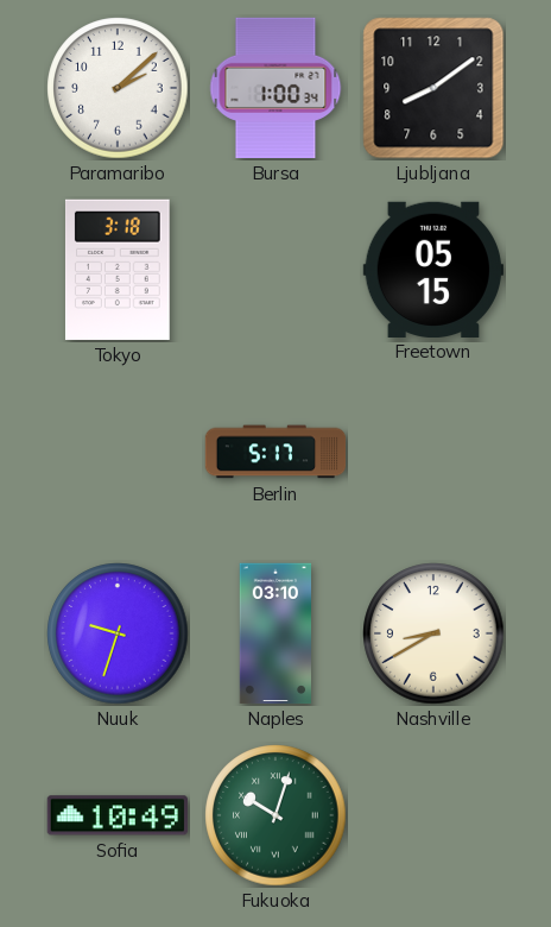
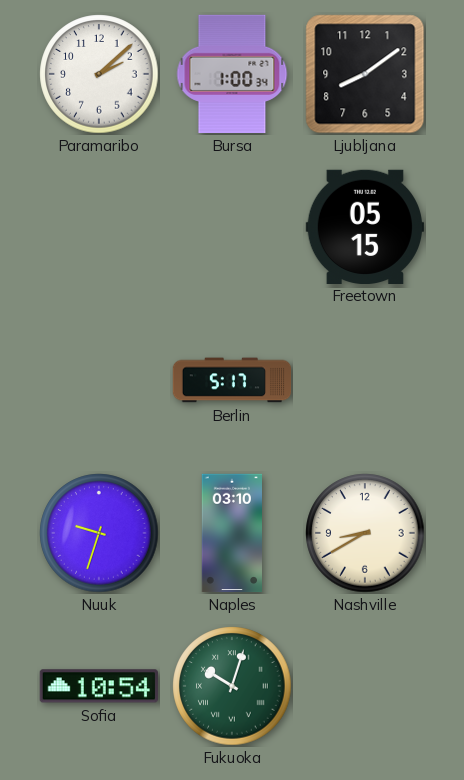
Tokyo: 3:18 -> none
Sofia: 10:49 -> 10:54
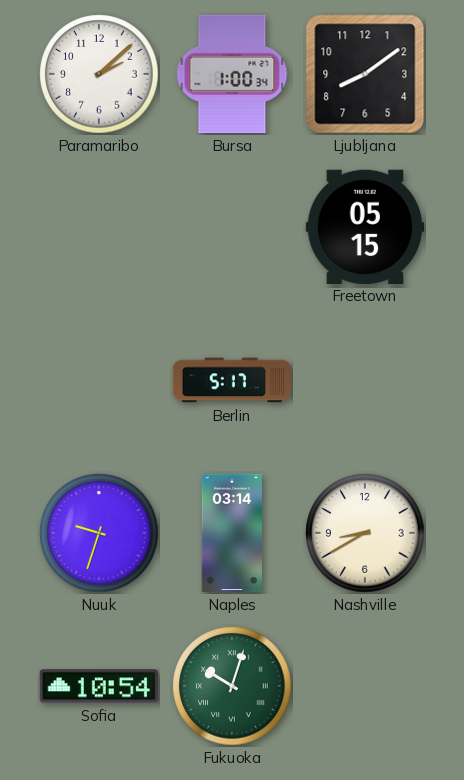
Naples: 03:10 -> 03:14
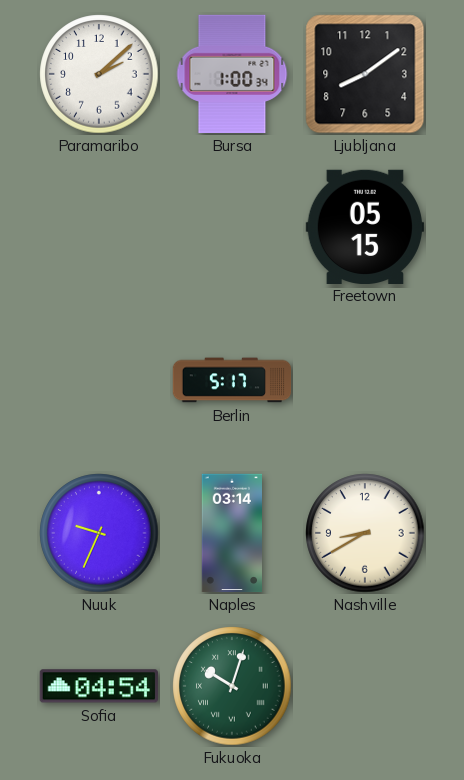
Nuuk: 9:33 -> 9:34
Sofia: 10:54 -> 04:54
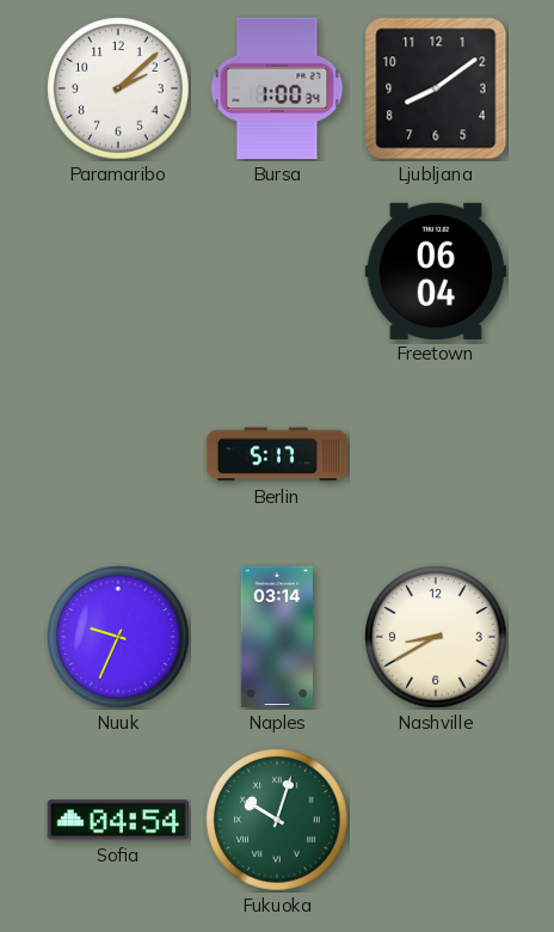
Freetown: 05:15 -> 06:04
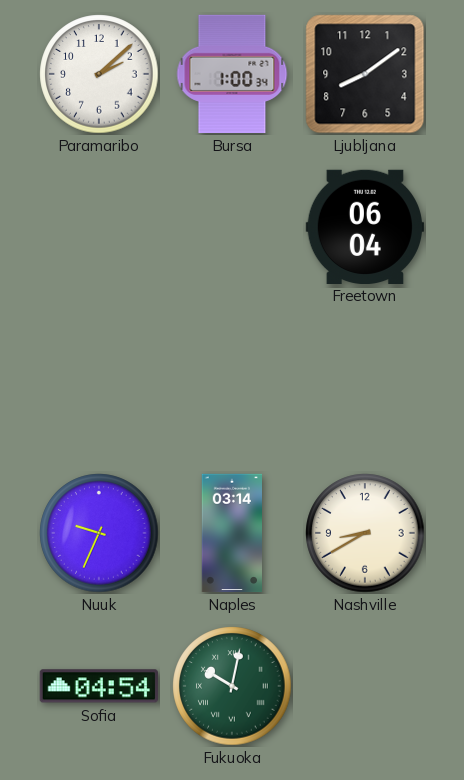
Berlin: 5:17 -> none
Fukuoka: 10:03 -> 10:02
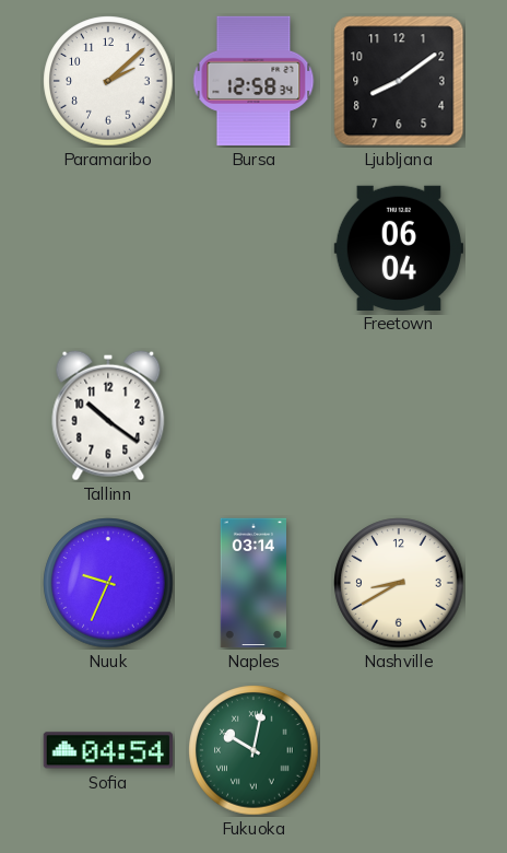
Bursa: 1:00 -> 12:58
Tallinn: none -> 10:21
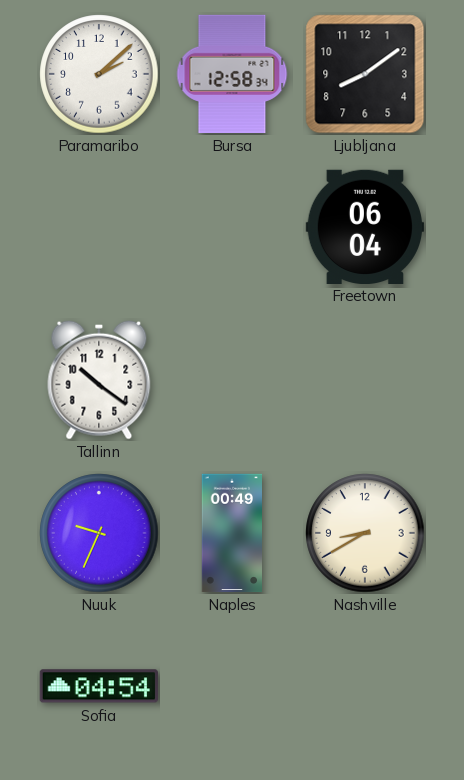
Naples: 03:14 -> 00:49
Fukuoka: 10:02 -> none
